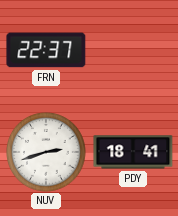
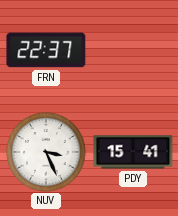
NUV: 2:42 -> 3:26
PDY: 18:41 -> 15:41
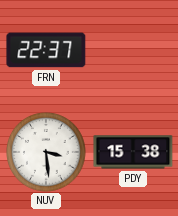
NUV: 3:26 -> 3:29
PDY: 15:41 -> 15:38
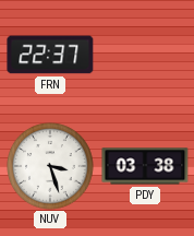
NUV: 3:29 -> 3:27
PDY: 15:38 -> 03:38
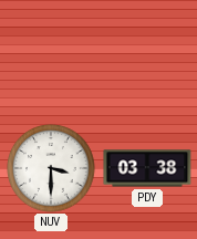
FRN: 22:37 -> none
NUV: 3:27 -> 3:30
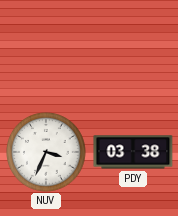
NUV: 3:30 -> 3:34
